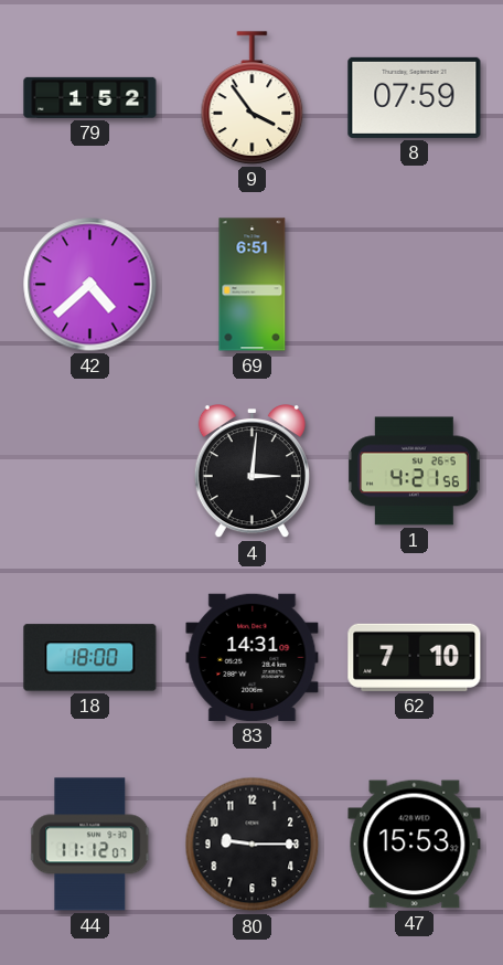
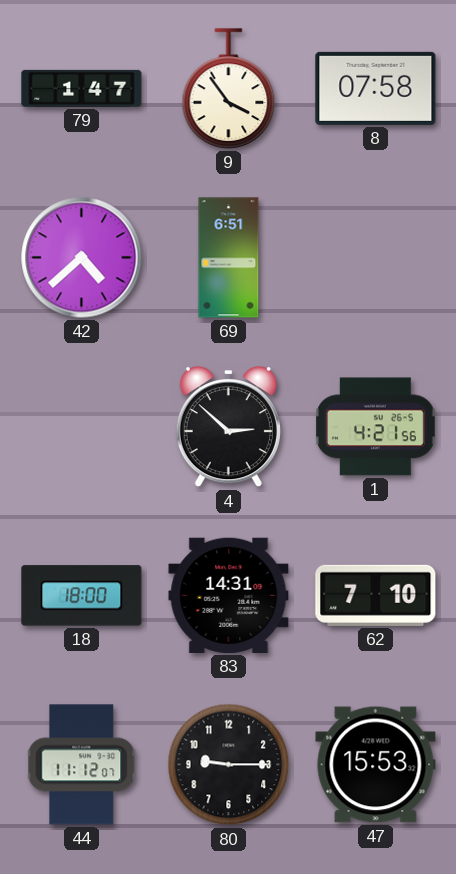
79: 1:52 -> 1:47
8: 07:59 -> 07:58
4: 3:01 -> 2:52
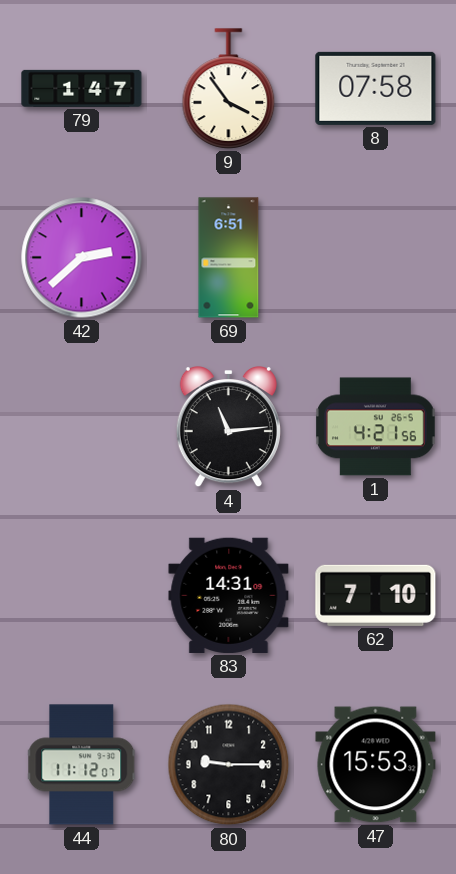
42: 4:38 -> 2:38
4: 2:52 -> 11:14
18: 18:00 -> none
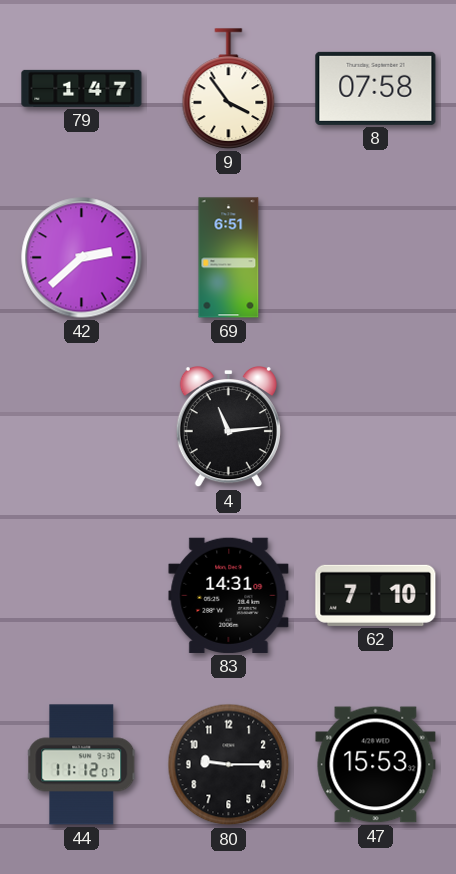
1: 4:21 -> none
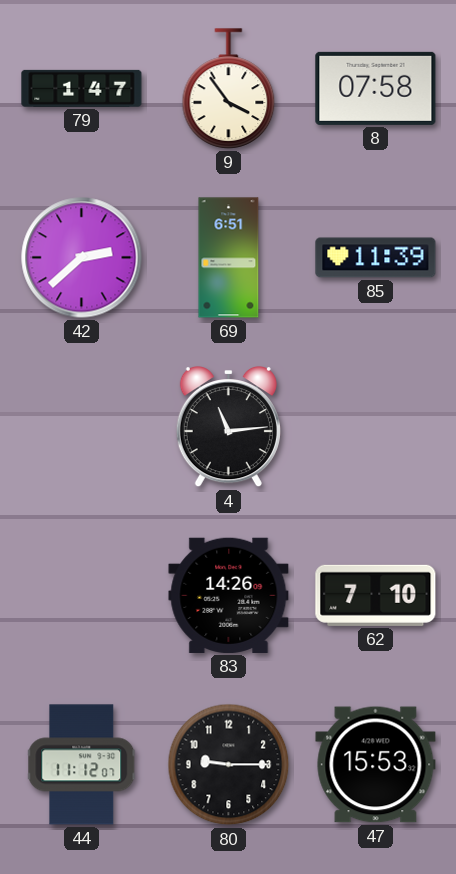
85: none -> 11:39
83: 14:31 -> 14:26
